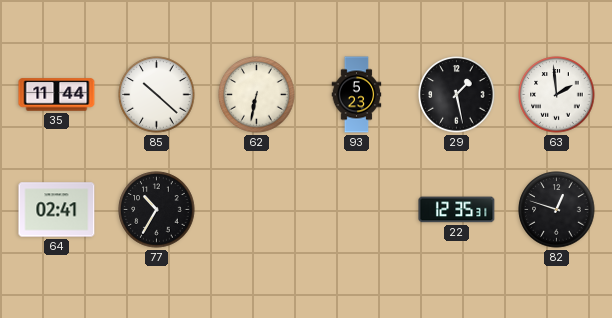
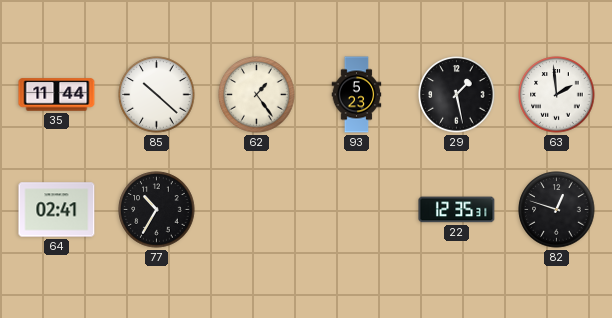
62: 6:32 -> 1:24
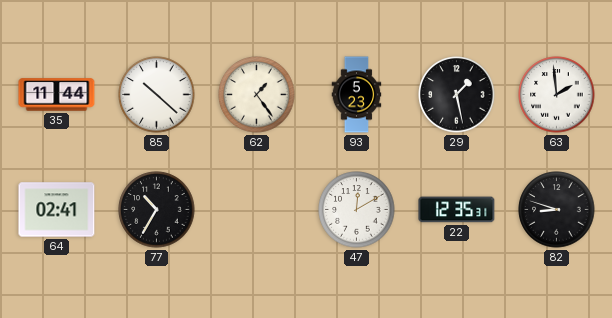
47: none -> 12:10
82: 12:48 -> 8:48
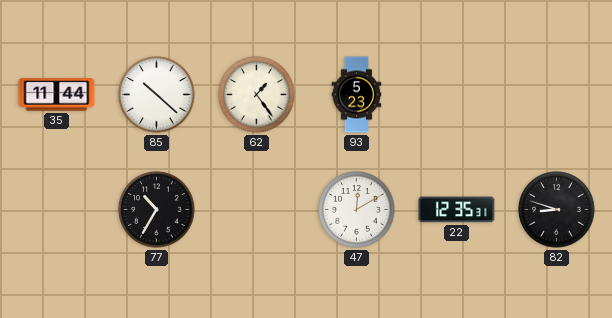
29: 1:28 -> none
63: 1:59 -> none
64: 02:41 -> none
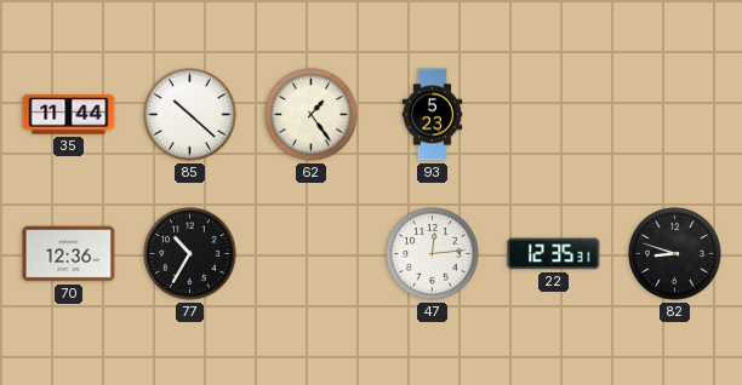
70: none -> 12:36
47: 12:10 -> 12:14
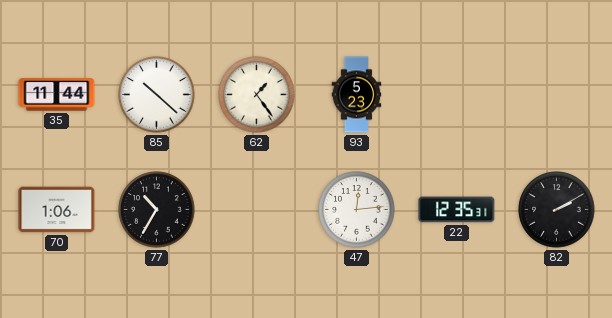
70: 12:36 -> 1:06
82: 8:48 -> 2:10
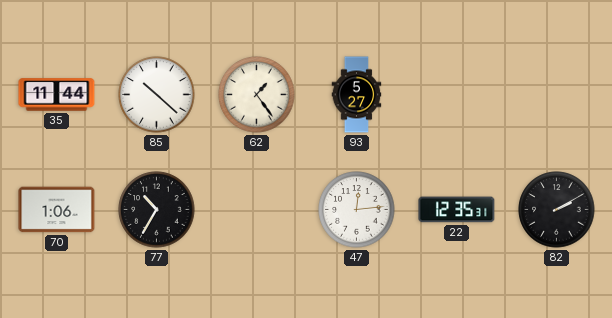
93: 5:23 -> 5:27
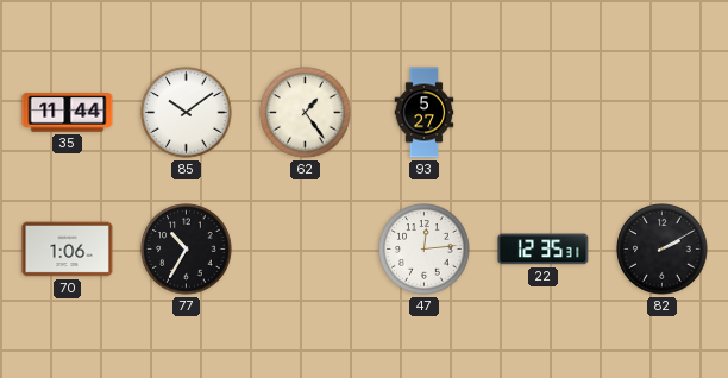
85: 10:22 -> 10:09
